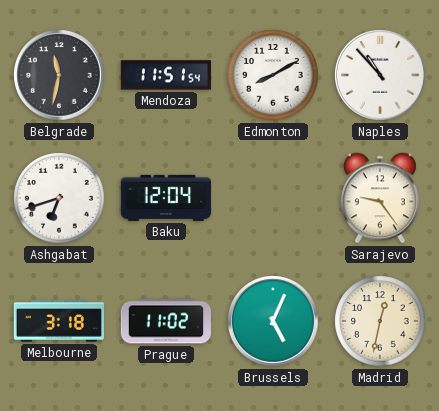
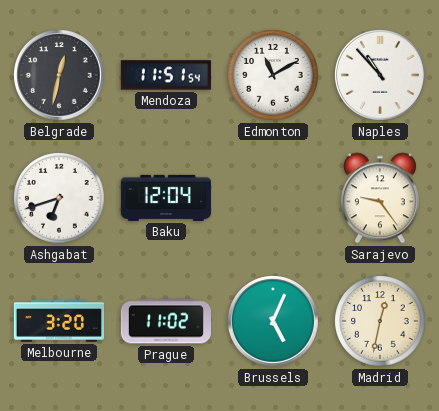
Belgrade: 11:32 -> 12:32
Edmonton: 8:10 -> 11:10
Melbourne: 3:18 -> 3:20
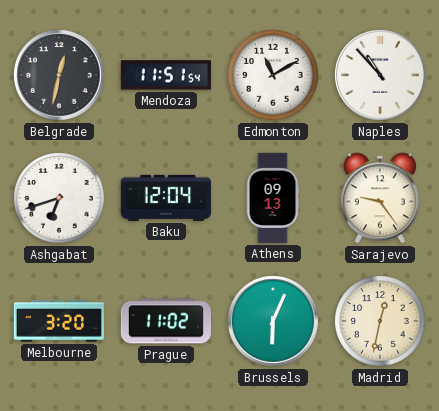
Athens: none -> 09:13
Brussels: 5:04 -> 6:04
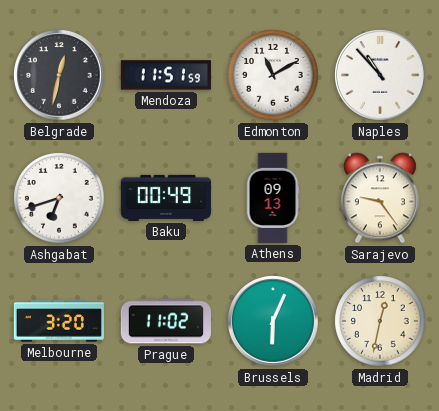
Mendoza: 11:51:54 -> 11:51:59
Baku: 12:04 -> 00:49
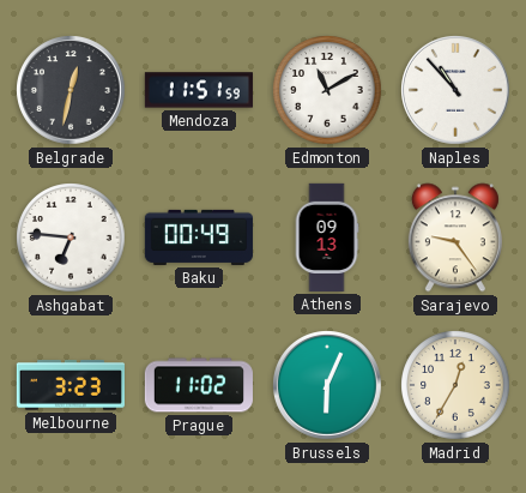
Ashgabat: 6:42 -> 6:46
Melbourne: 3:20 -> 3:23
Madrid: 12:32 -> 12:35
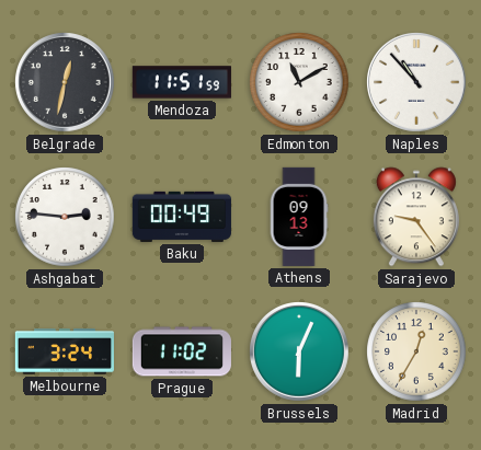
Ashgabat: 6:46 -> 2:46
Melbourne: 3:23 -> 3:24
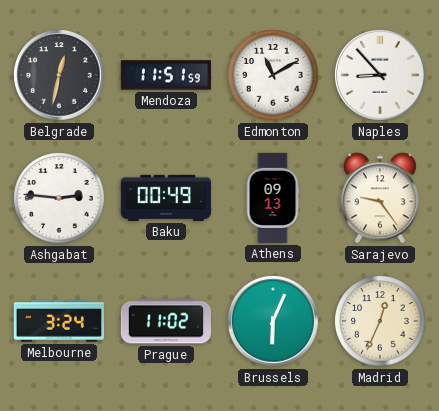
Naples: 10:53 -> 8:53
Madrid: 12:35 -> 12:34
